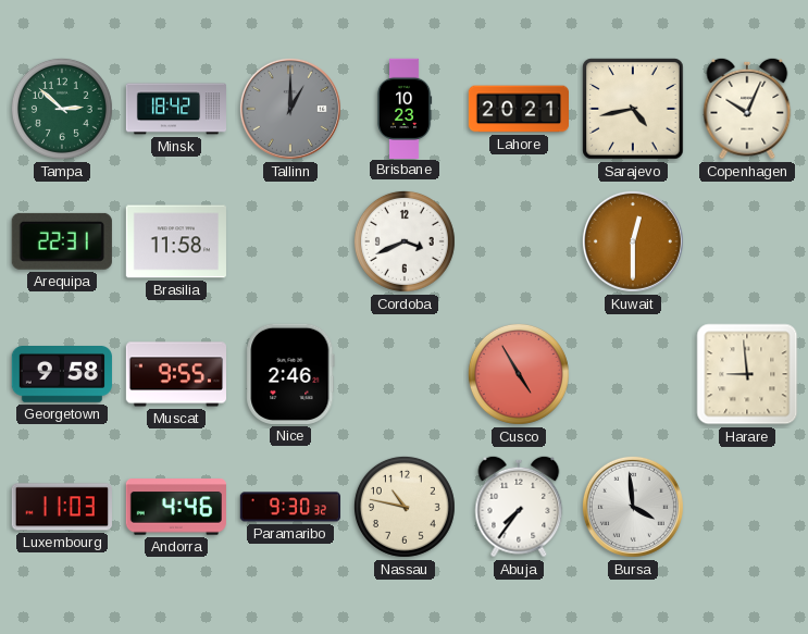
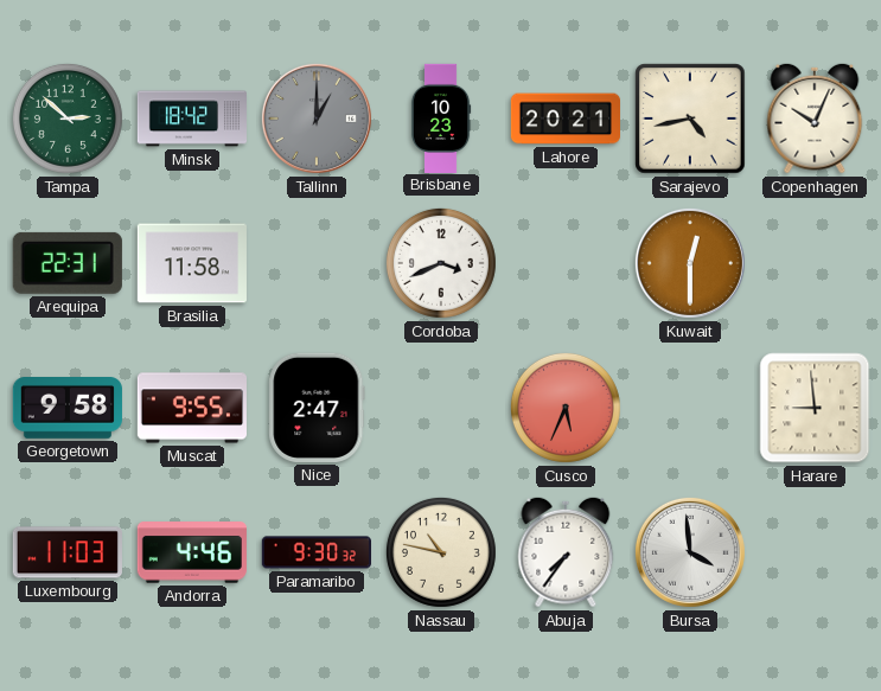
Nice: 2:46 -> 2:47
Cusco: 4:55 -> 5:34
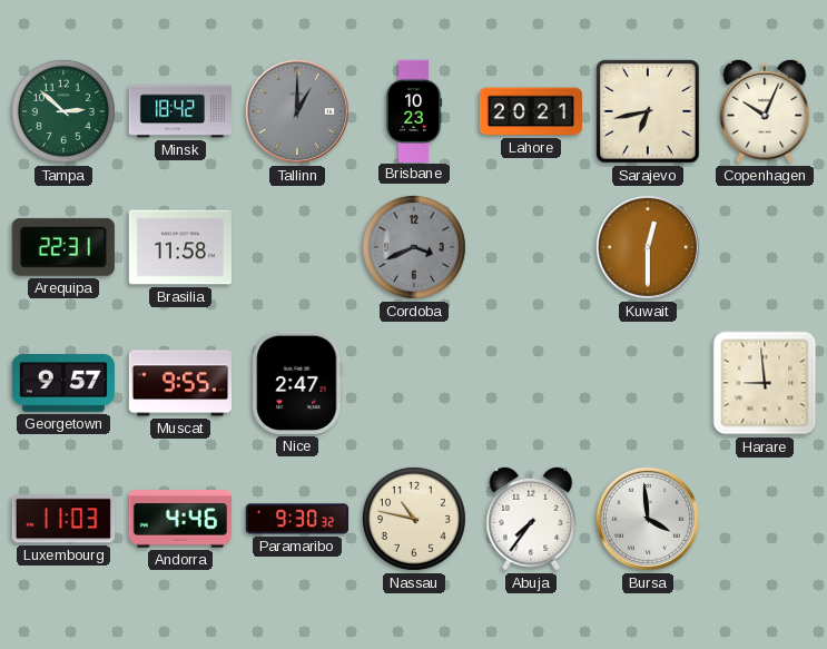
Sarajevo: 4:43 -> 6:43
Cordoba dial: white -> grey
Georgetown: 9:58 -> 9:57
Cusco: 5:34 -> none
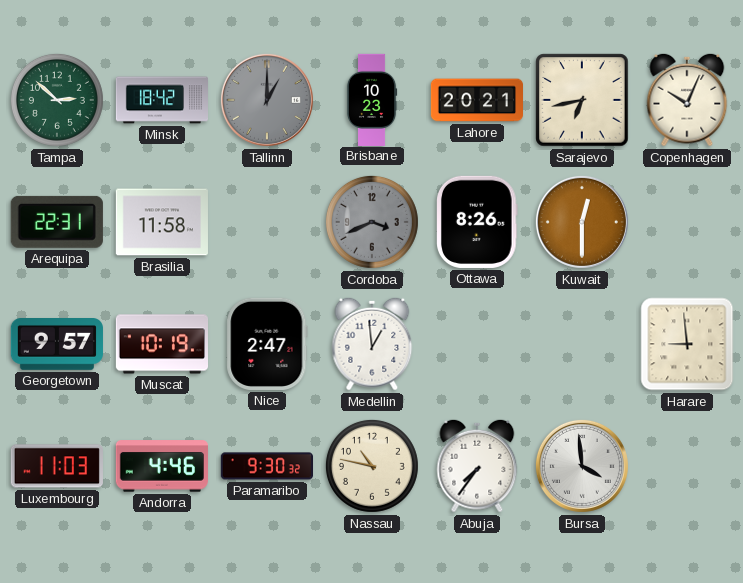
Ottawa: none -> 8:26
Muscat: 9:55 -> 10:19
Medellin: none -> 12:59
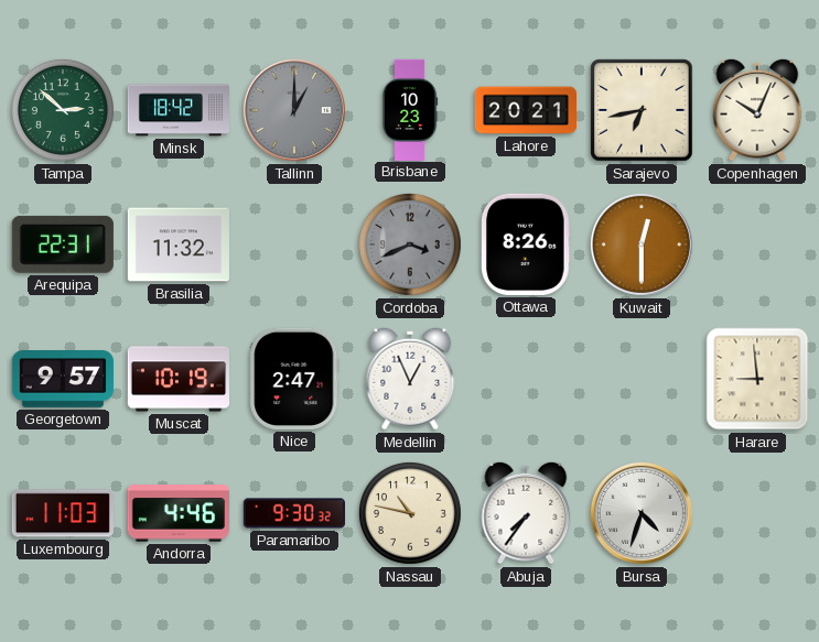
Brasilia: 11:58 -> 11:32
Medellin: 12:59 -> 12:56
Bursa: 3:59 -> 4:33
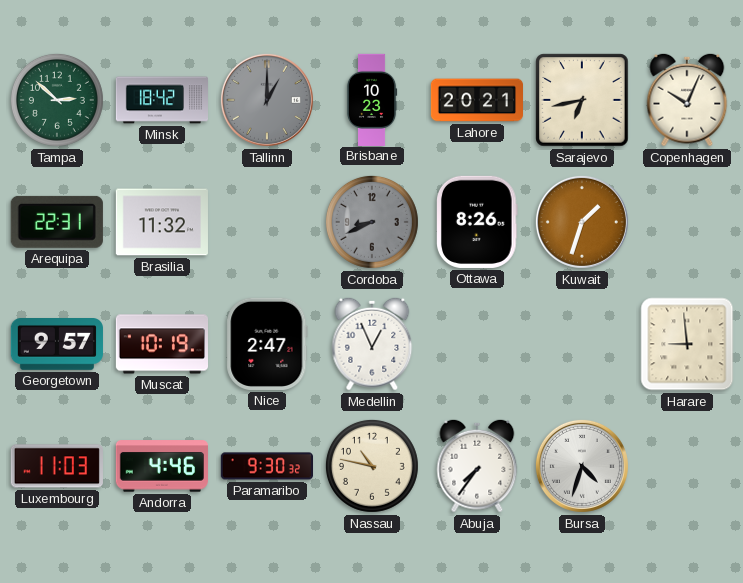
Cordoba: 3:41 -> 8:41
Kuwait: 12:30 -> 1:33
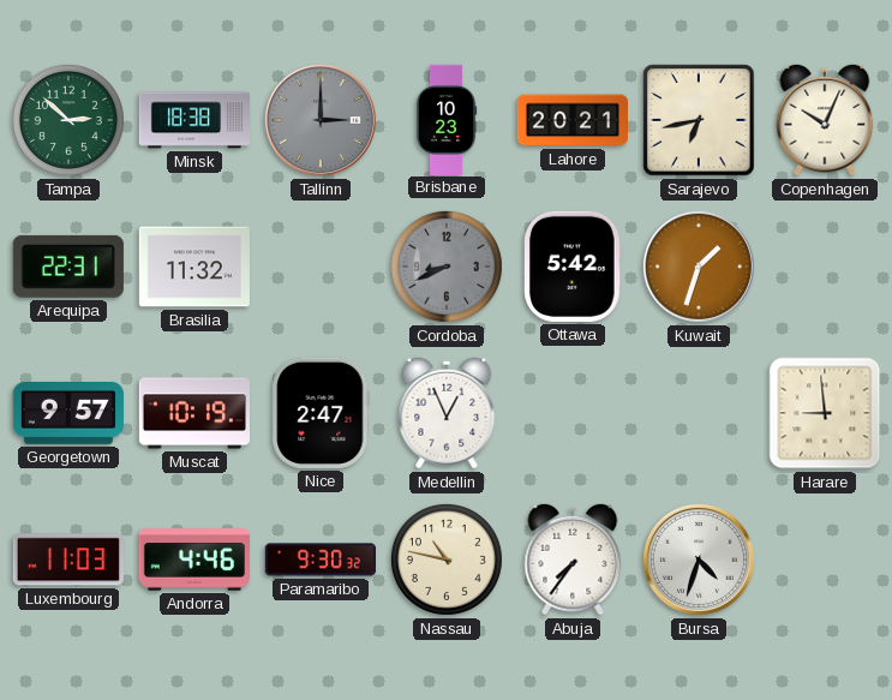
Minsk: 18:42 -> 18:38
Tallinn: 1:00 -> 3:00
Ottawa: 8:26 -> 5:42
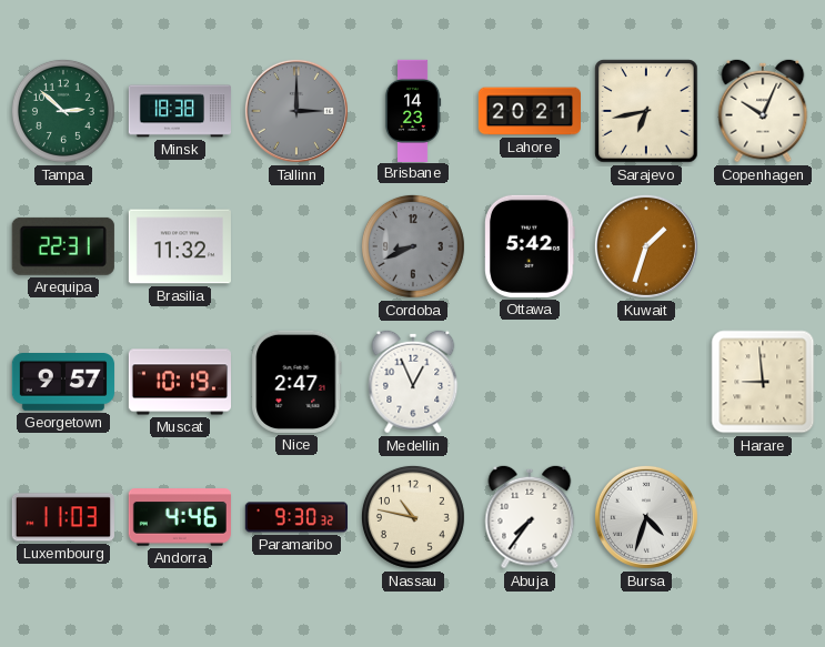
Brisbane: 10:23 -> 14:23
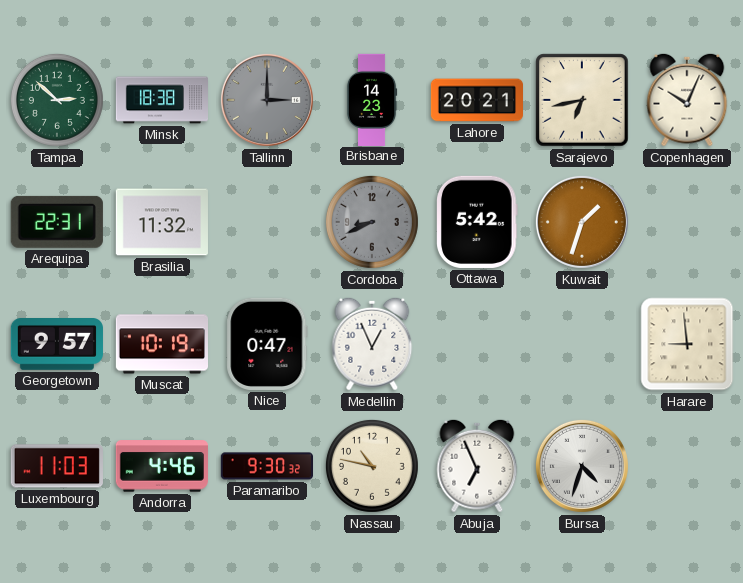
Nice: 2:47 -> 0:47
Abuja: 7:36 -> 6:56
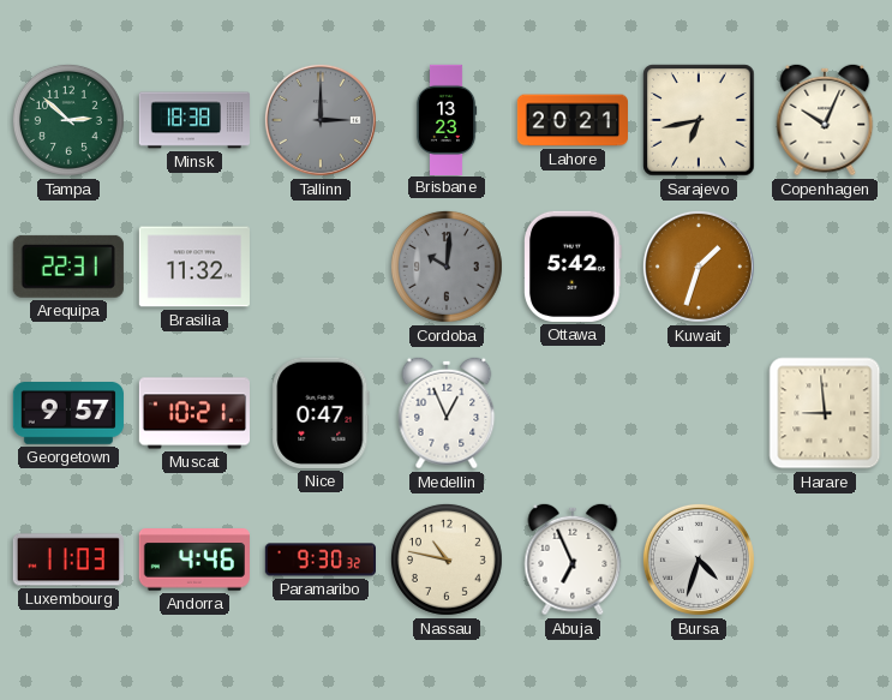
Brisbane: 14:23 -> 13:23
Cordoba: 8:41 -> 10:01
Muscat: 10:19 -> 10:21
